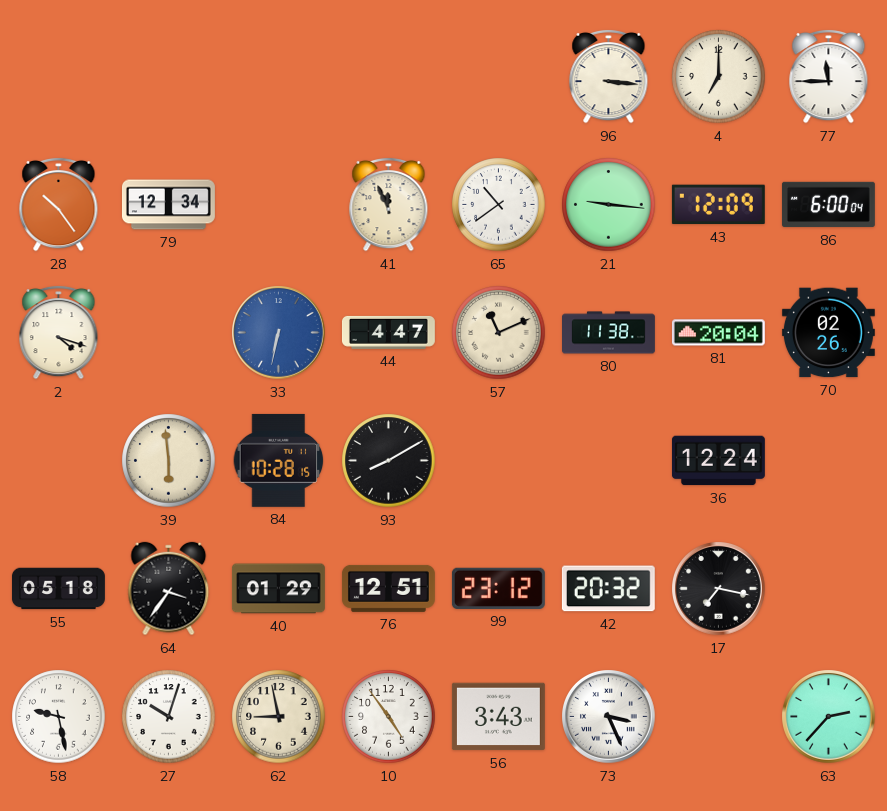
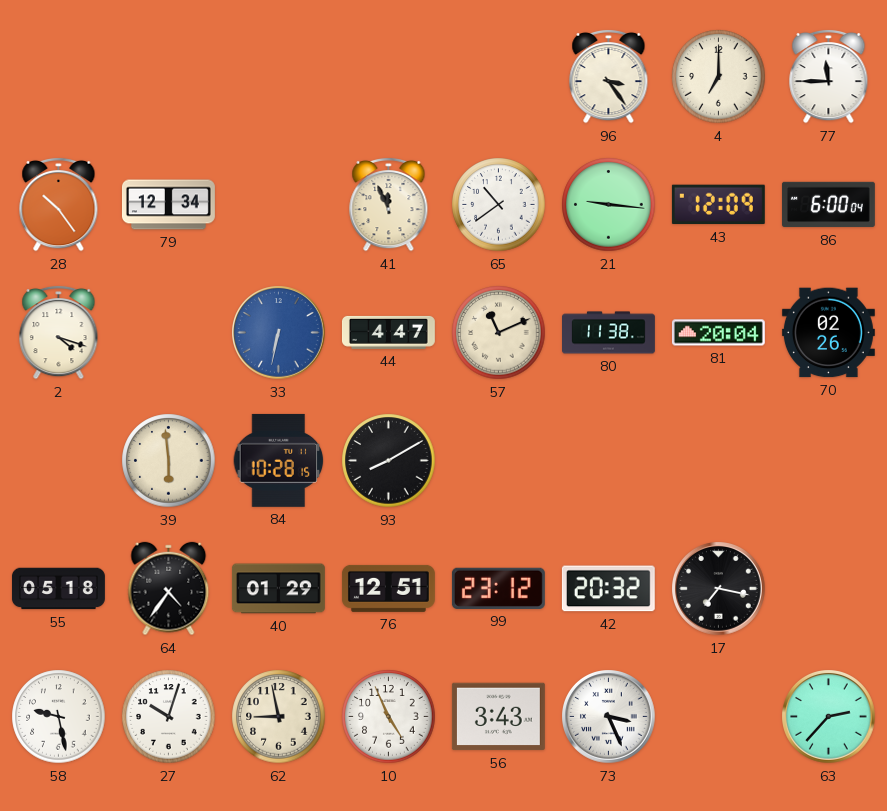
96: 3:16 -> 3:24
36: 12:24 -> none
64: 3:36 -> 4:36
10: 4:54 -> 4:56
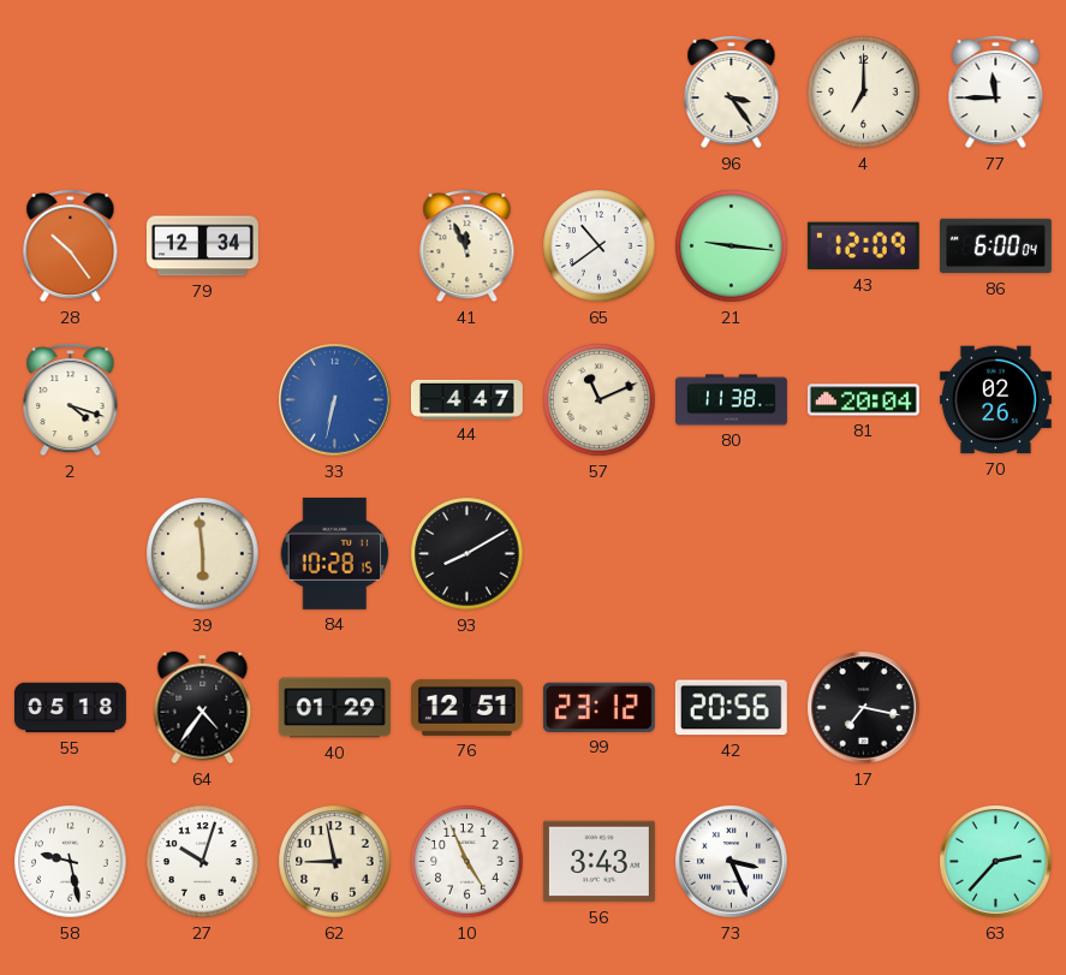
42: 20:32 -> 20:56
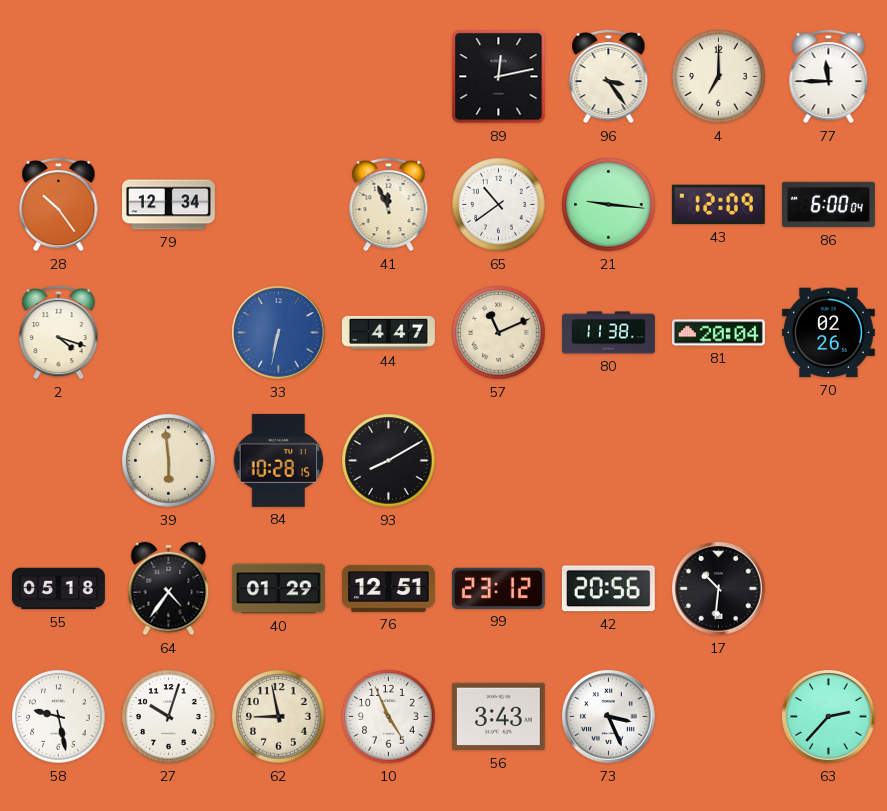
89: none -> 12:13
17: 7:17 -> 10:31
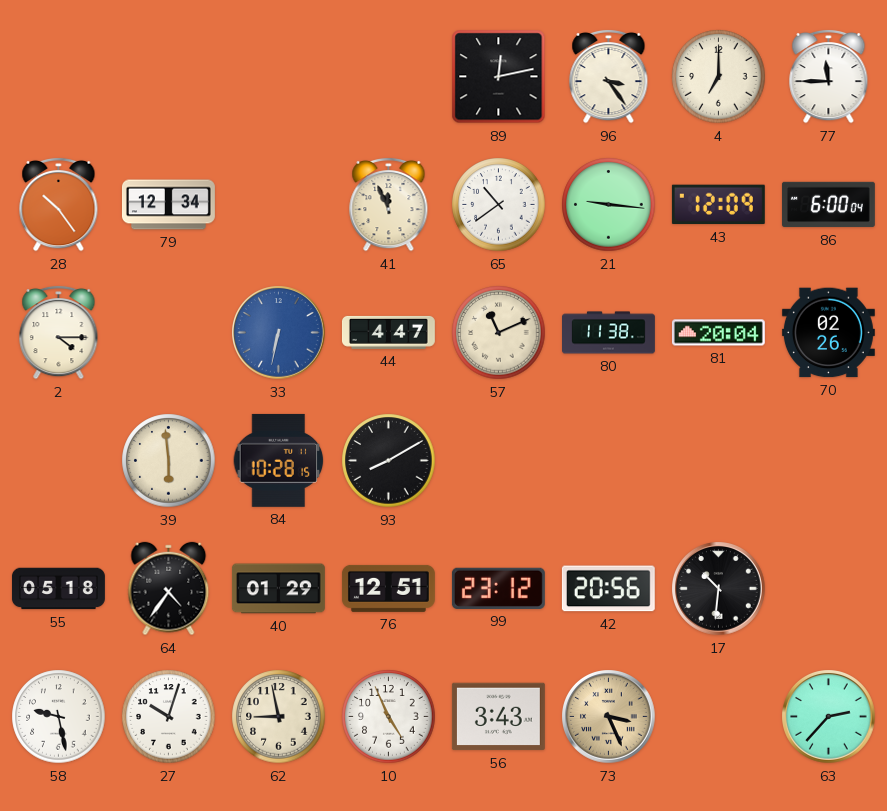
2: 4:18 -> 4:15
73 dial: white -> champagne
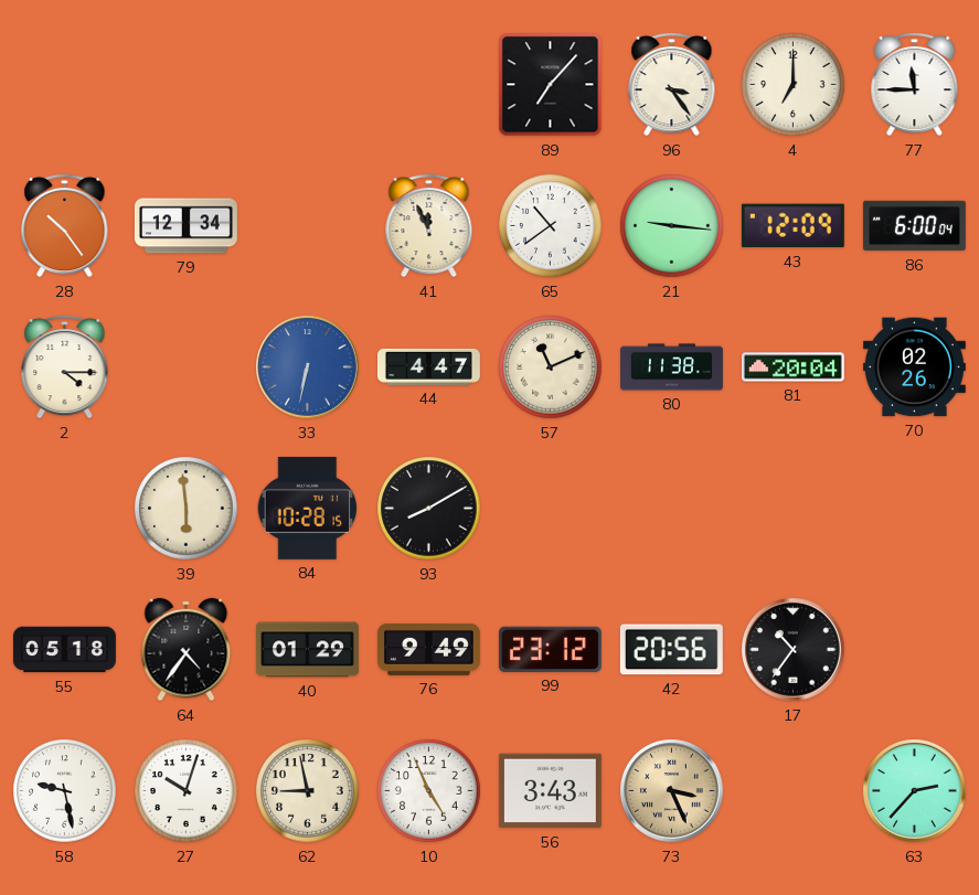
89: 12:13 -> 7:07
76: 12:51 -> 9:49
17: 10:31 -> 10:36
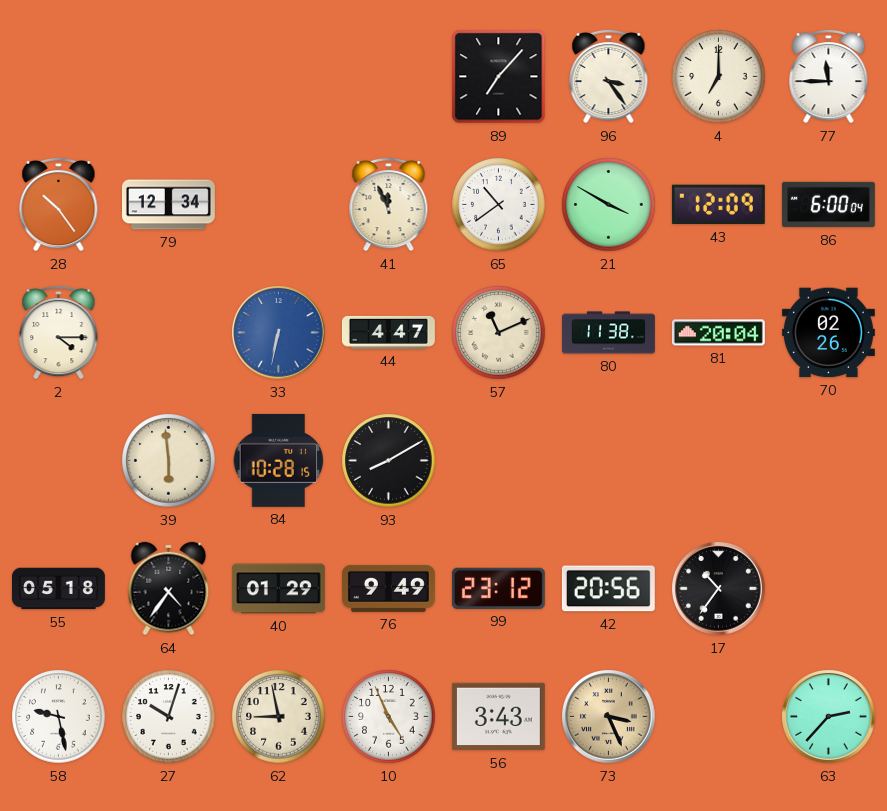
21: 9:16 -> 3:50
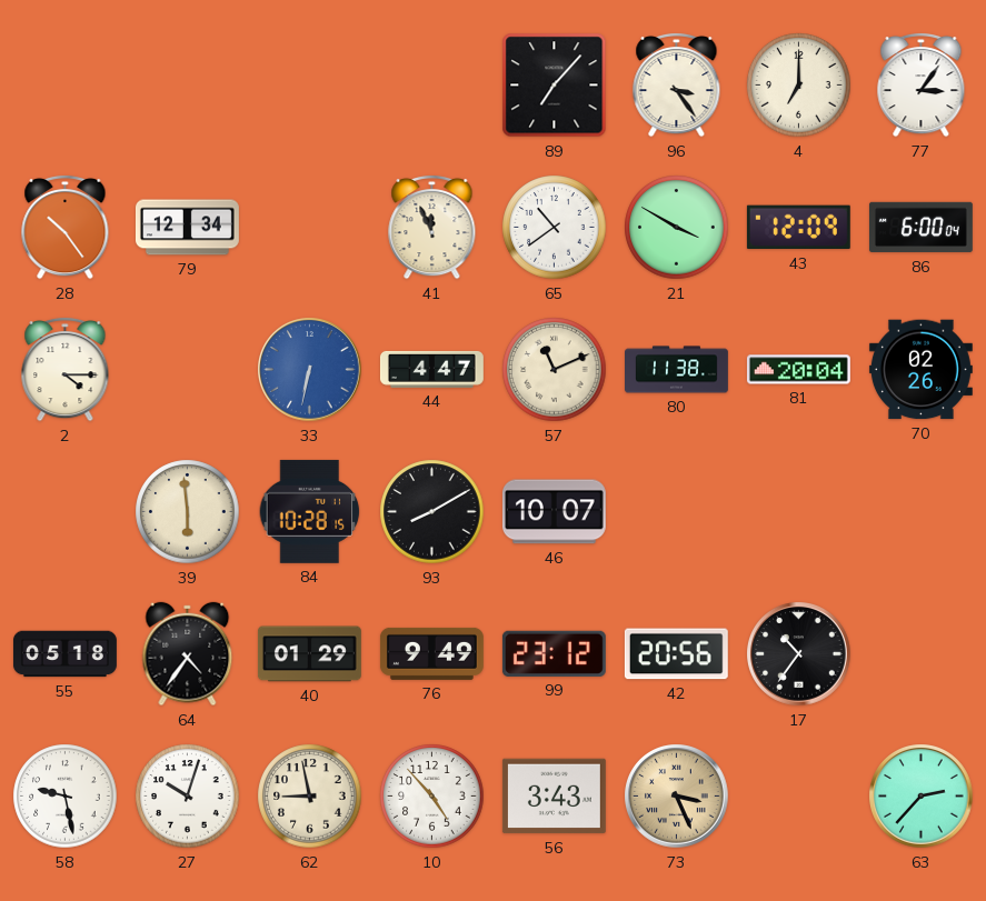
77: 11:45 -> 3:06
46: none -> 10:07
10: 4:56 -> 4:53
